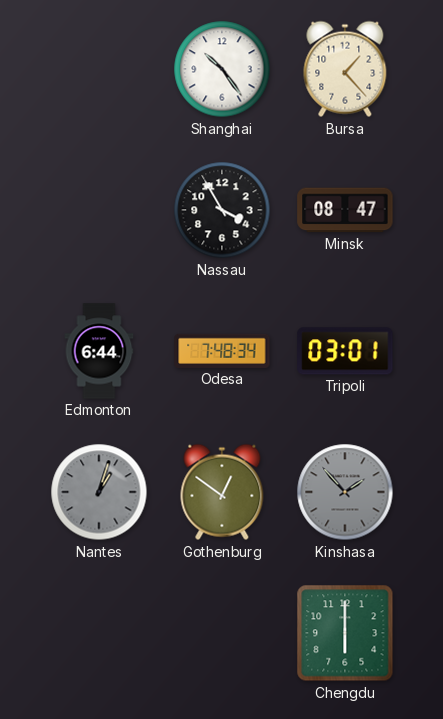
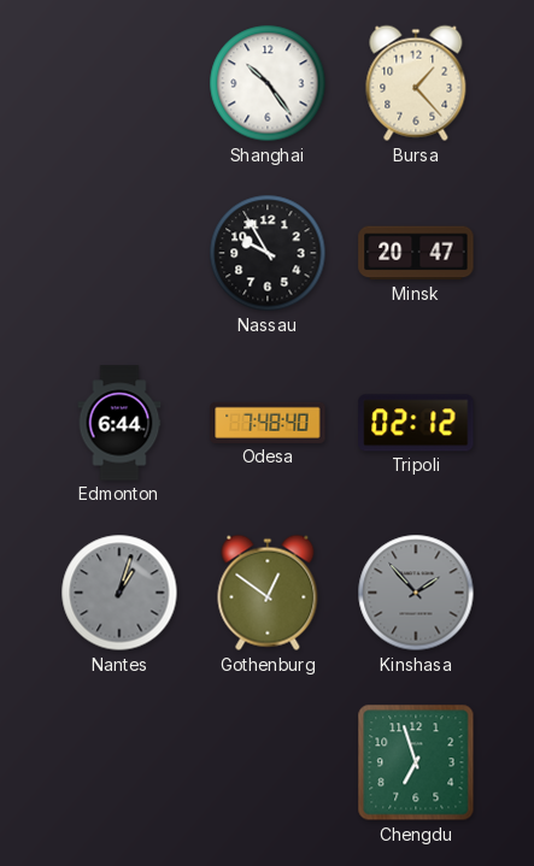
Nassau: 3:55 -> 9:55
Minsk: 08:47 -> 20:47
Odesa: 7:48:34 -> 7:48:40
Tripoli: 03:01 -> 02:12
Chengdu: 6:00 -> 6:57
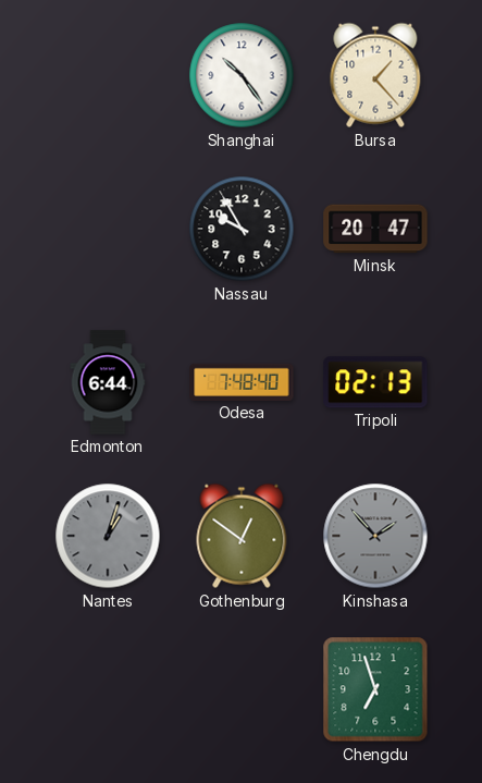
Tripoli: 02:12 -> 02:13
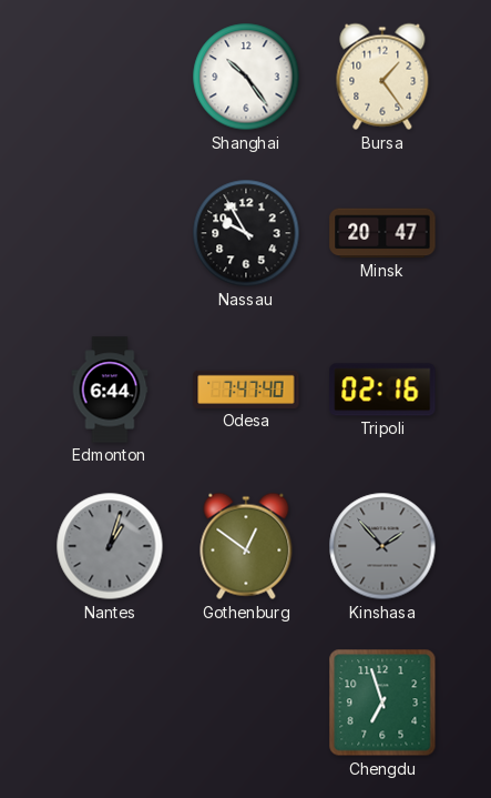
Bursa: 1:23 -> 1:24
Odesa: 7:48 -> 7:47
Tripoli: 02:13 -> 02:16
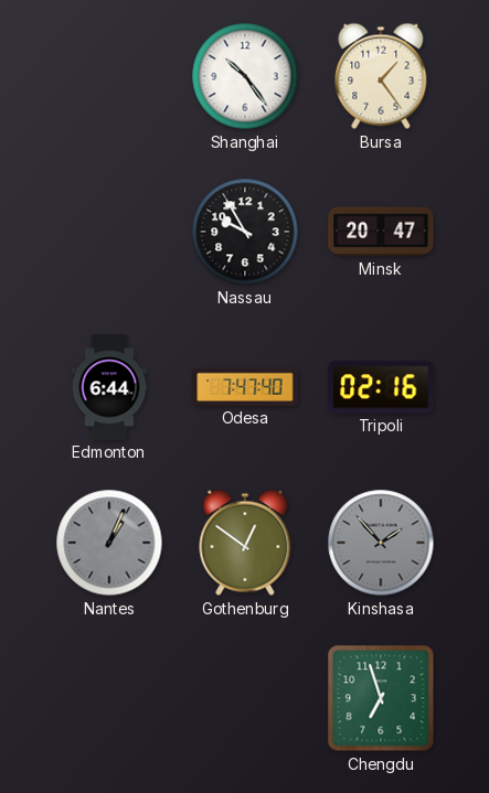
Nantes: 1:03 -> 1:04
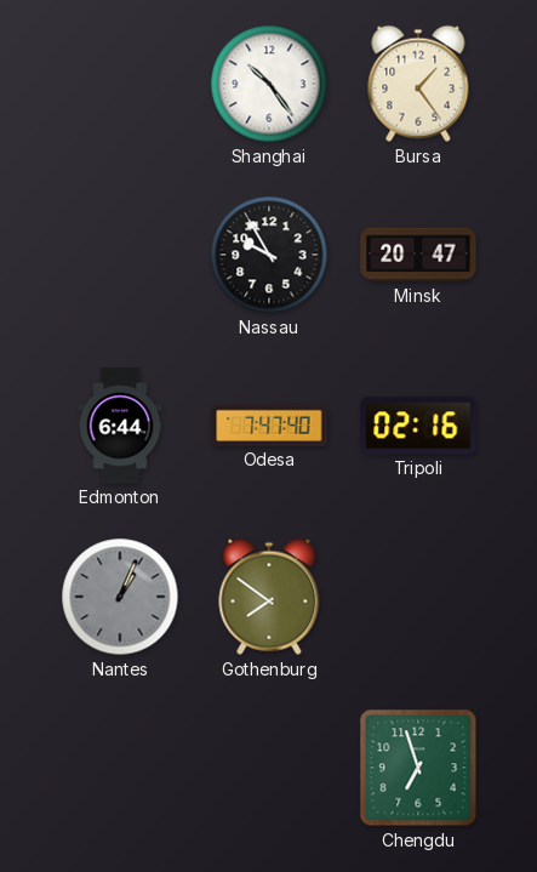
Gothenburg: 12:51 -> 7:51
Kinshasa: 1:53 -> none
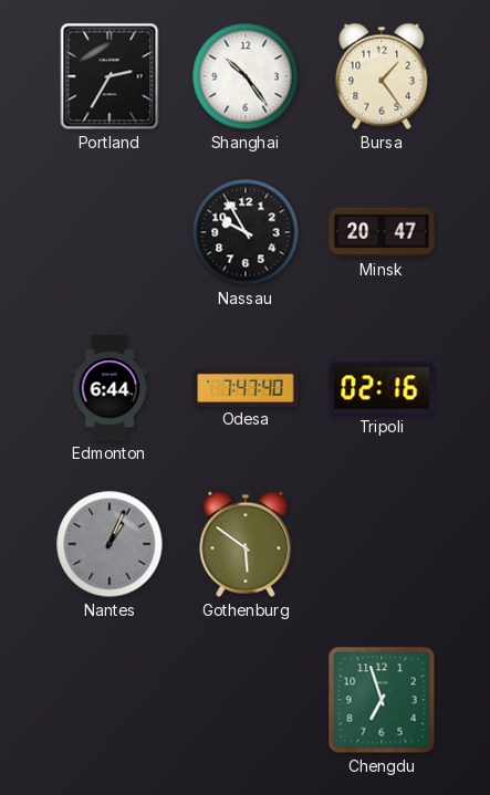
Portland: none -> 2:35
Gothenburg: 7:51 -> 5:51
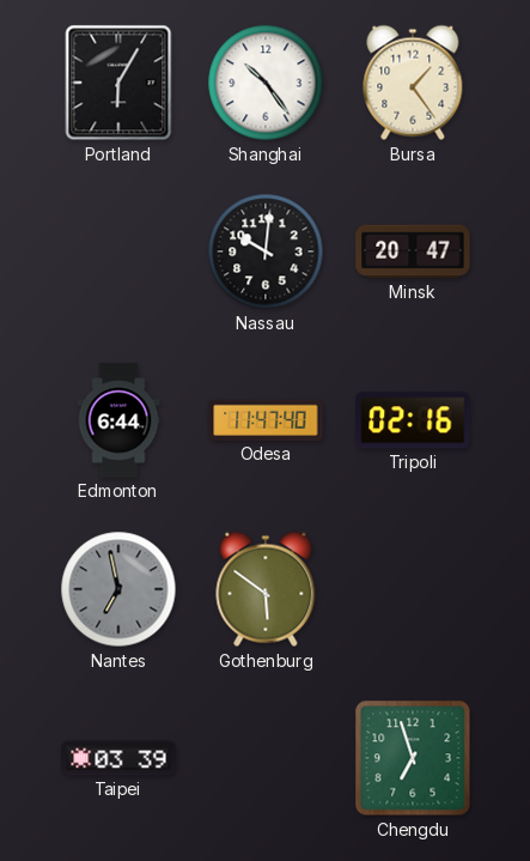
Portland: 2:35 -> 6:05
Nassau: 9:55 -> 10:01
Odesa: 7:47 -> 11:47
Nantes: 1:04 -> 6:58
Taipei: none -> 03:39
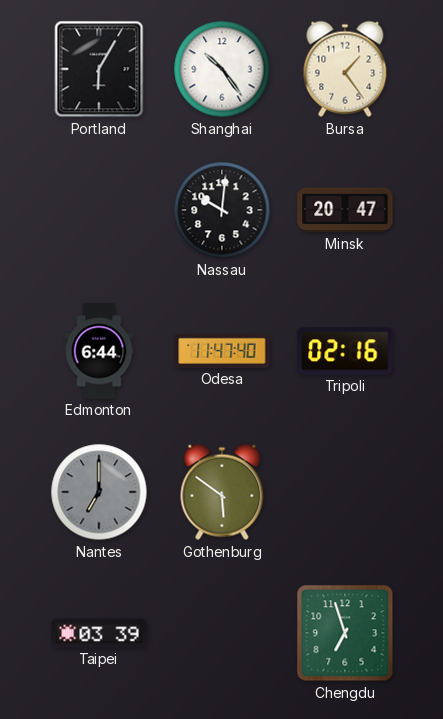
Nantes: 6:58 -> 7:00
